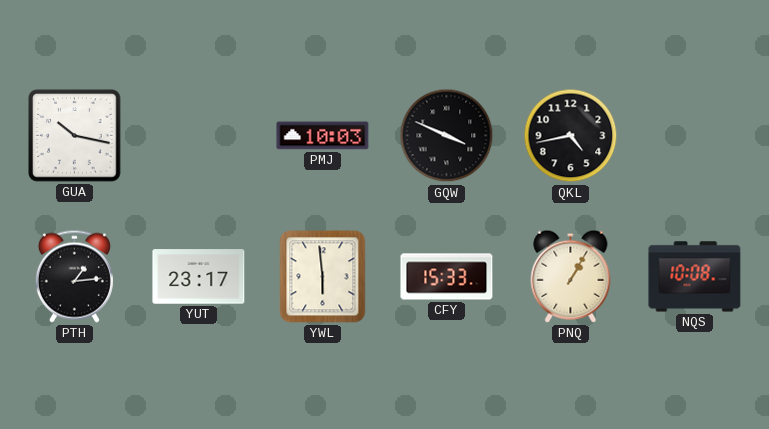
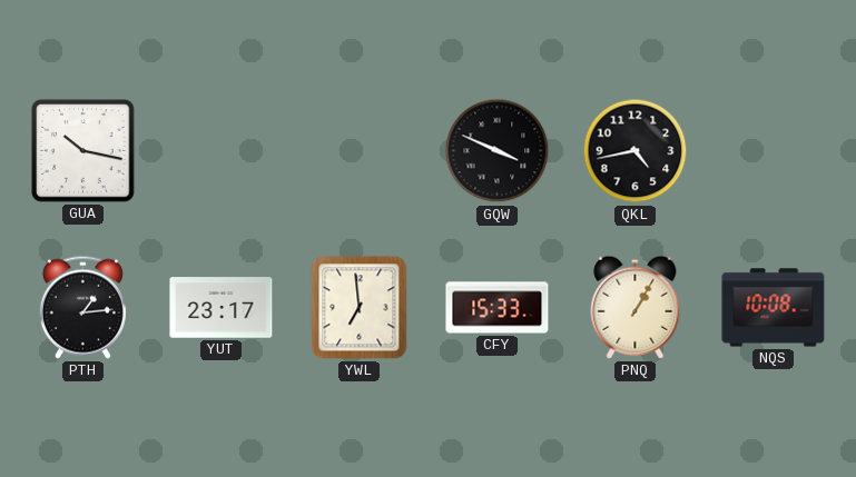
PMJ: 10:03 -> none
YWL: 5:59 -> 6:59
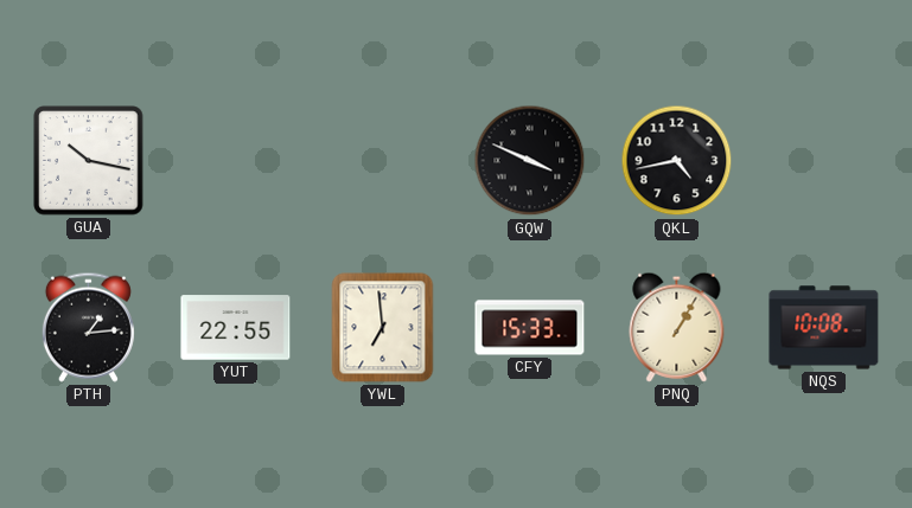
YUT: 23:17 -> 22:55
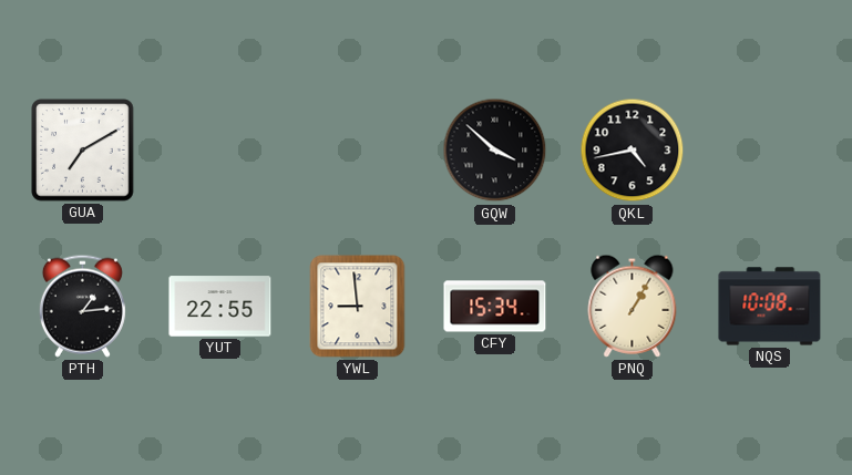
GUA: 10:17 -> 7:10
GQW: 3:49 -> 3:52
YWL: 6:59 -> 8:59
CFY: 15:33 -> 15:34
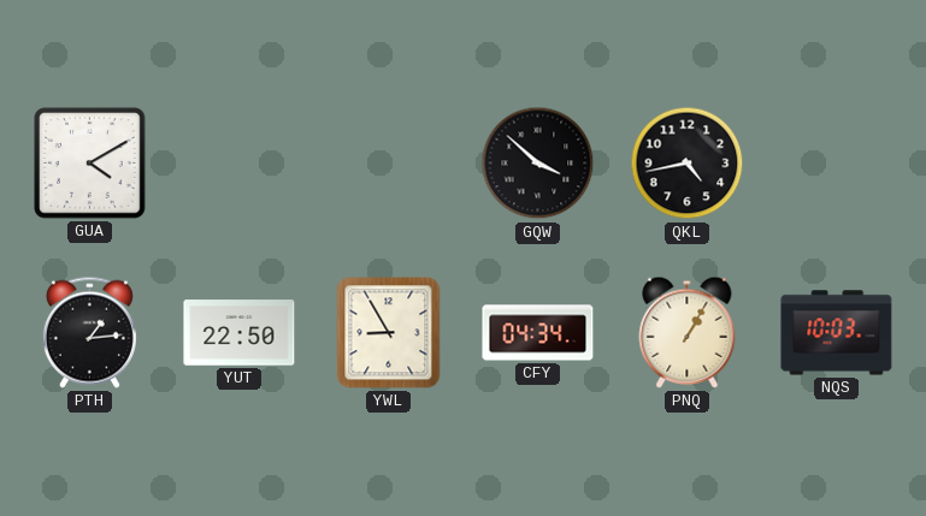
GUA: 7:10 -> 4:10
YUT: 22:55 -> 22:50
YWL: 8:59 -> 8:55
CFY: 15:34 -> 04:34
NQS: 10:08 -> 10:03
